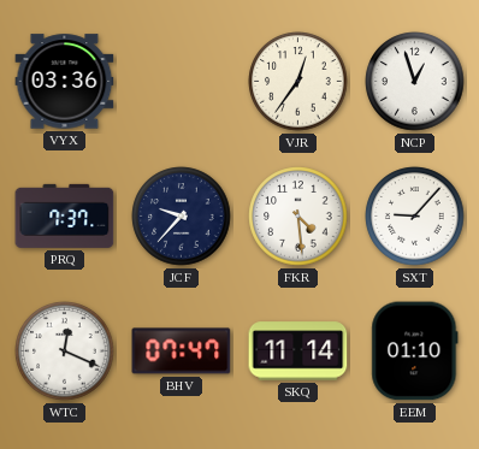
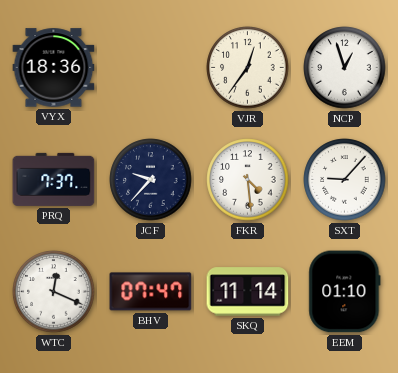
VYX: 03:36 -> 18:36
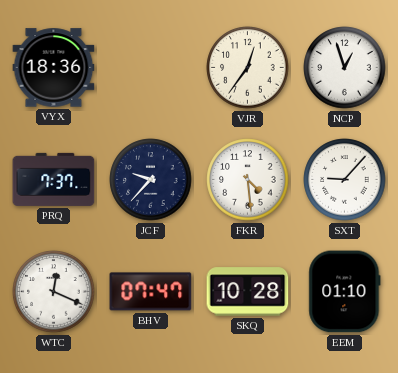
SKQ: 11:14 -> 10:28
